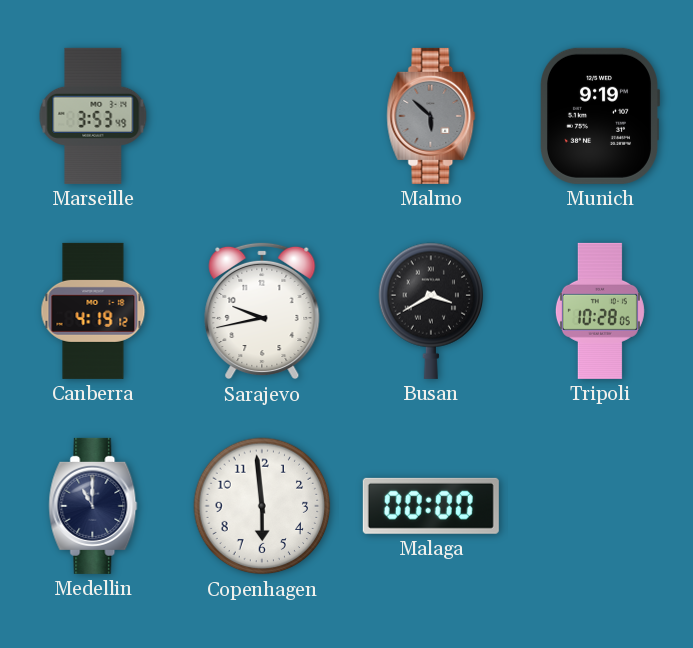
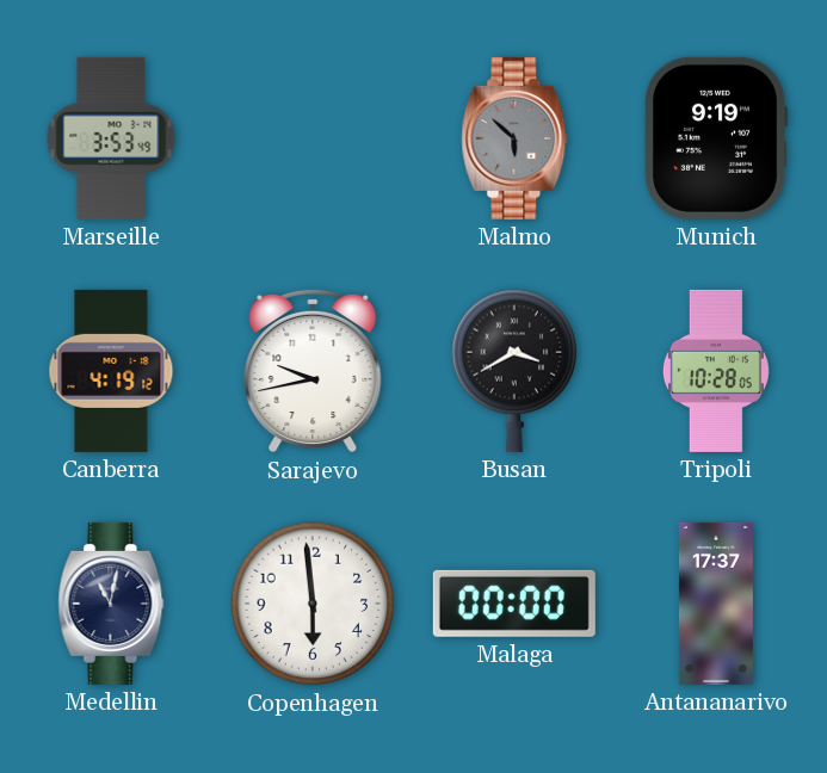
Medellin: 11:00 -> 11:02
Antananarivo: none -> 17:37
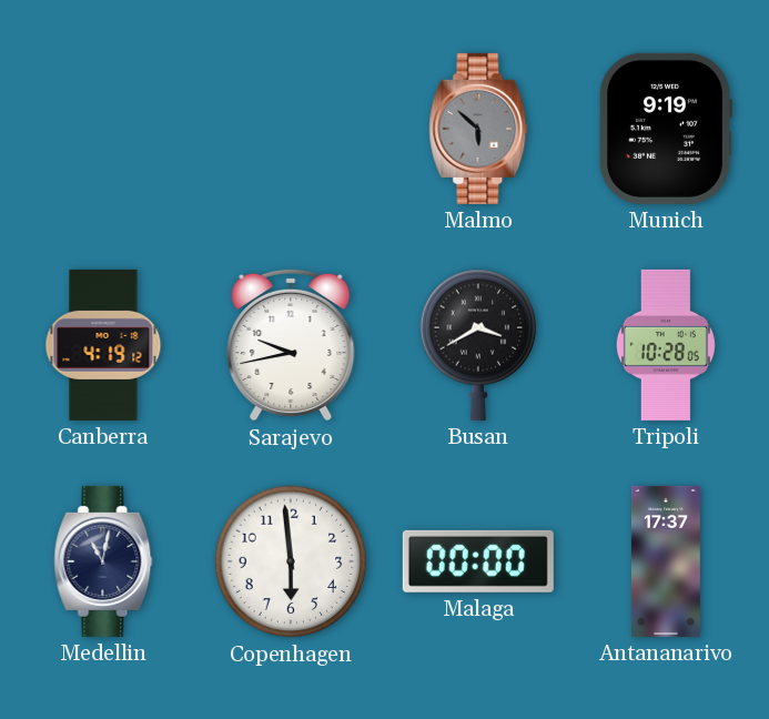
Marseille: 3:53 -> none
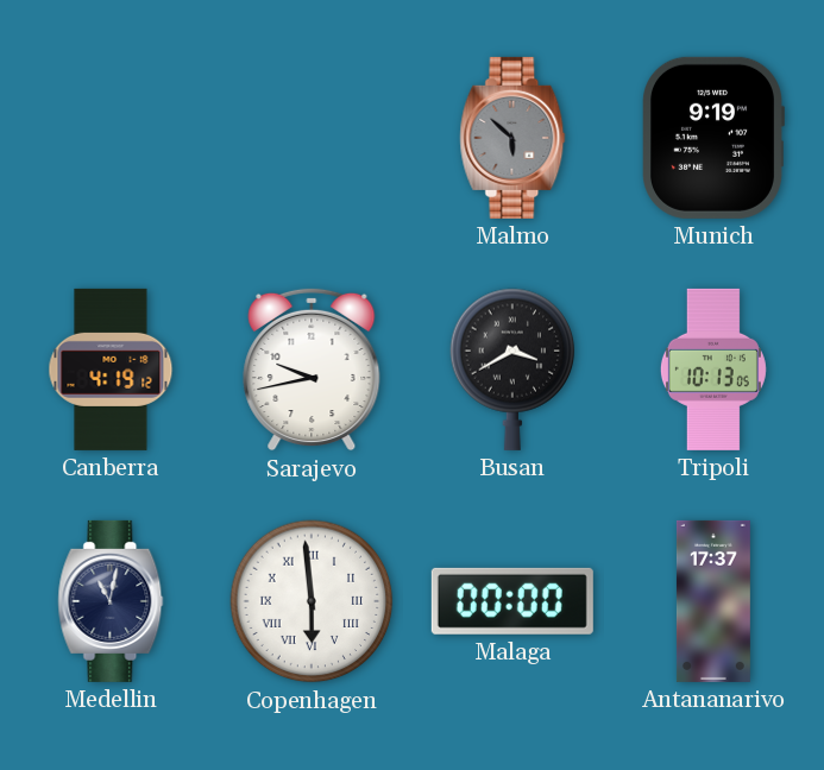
Tripoli: 10:28 -> 10:13
Copenhagen numerals: Arabic -> Roman
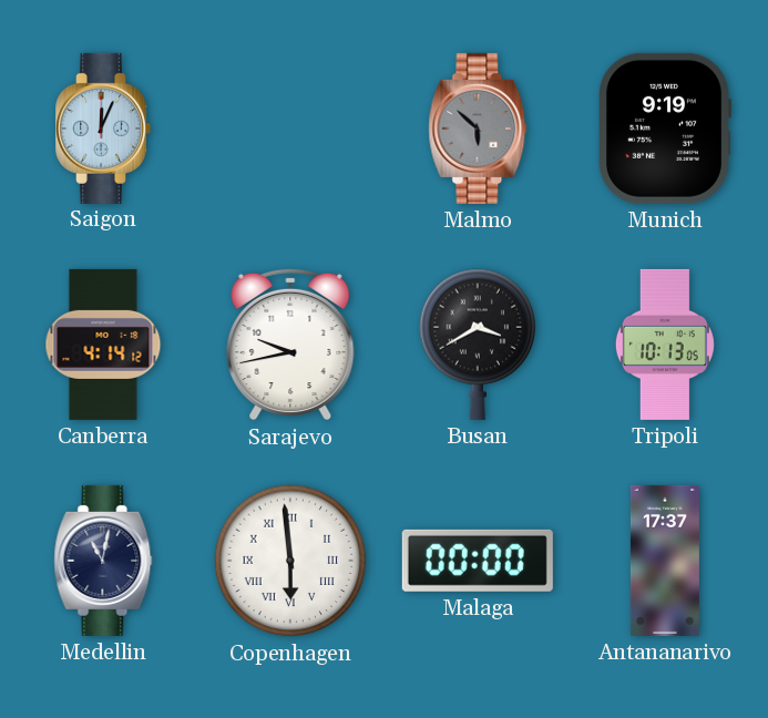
Saigon: none -> 12:04
Canberra: 4:19 -> 4:14
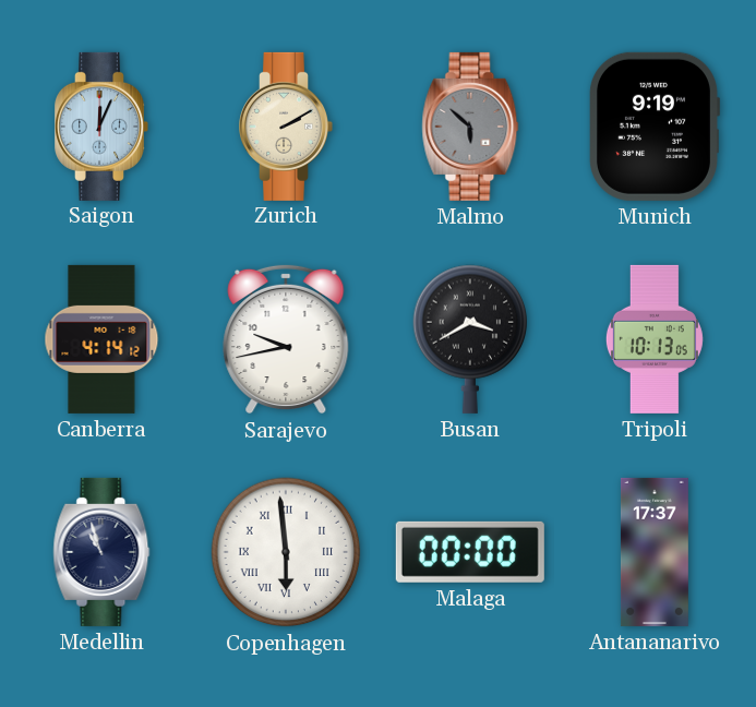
Zurich: none -> 2:10
Medellin: 11:02 -> 10:57
